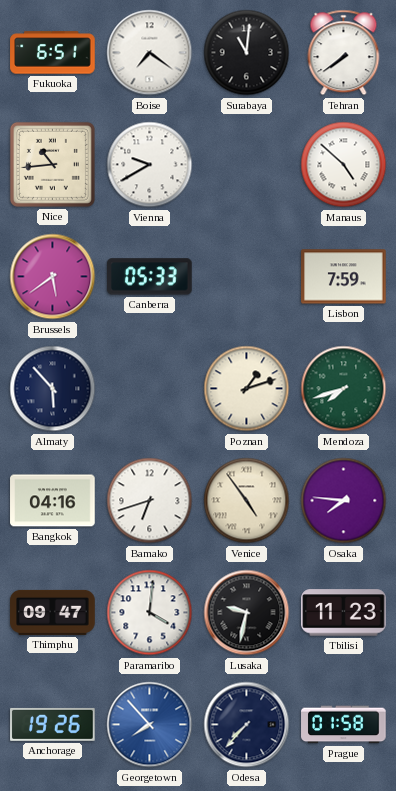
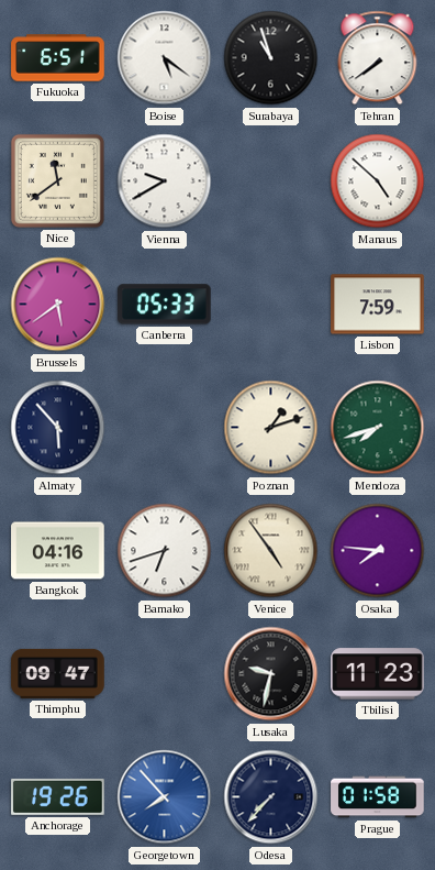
Boise: 7:21 -> 5:21
Surabaya: 11:01 -> 10:57
Nice: 10:44 -> 11:39
Paramaribo: 4:01 -> none
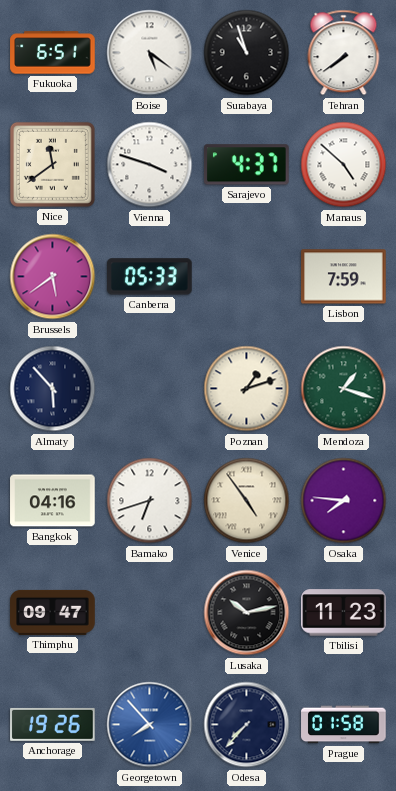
Vienna: 9:40 -> 3:48
Sarajevo: none -> 4:37
Mendoza: 7:42 -> 1:18
Lusaka: 9:32 -> 10:13
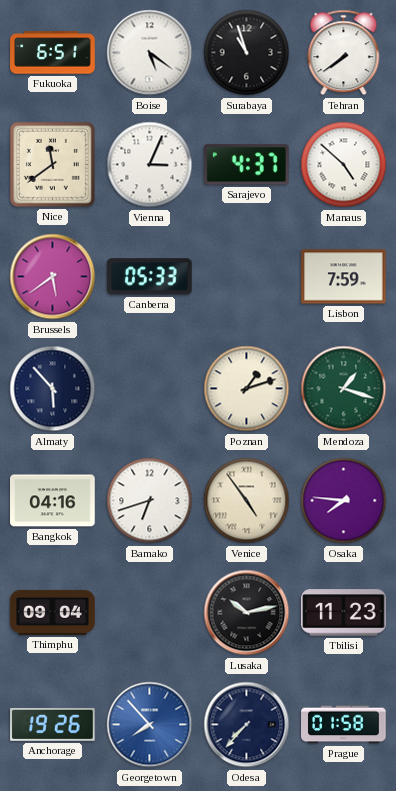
Vienna: 3:48 -> 3:04
Thimphu: 09:47 -> 09:04
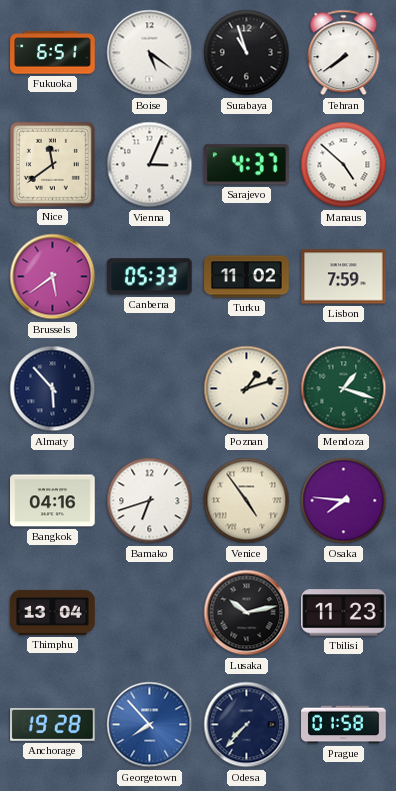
Turku: none -> 11:02
Thimphu: 09:04 -> 13:04
Anchorage: 19:26 -> 19:28
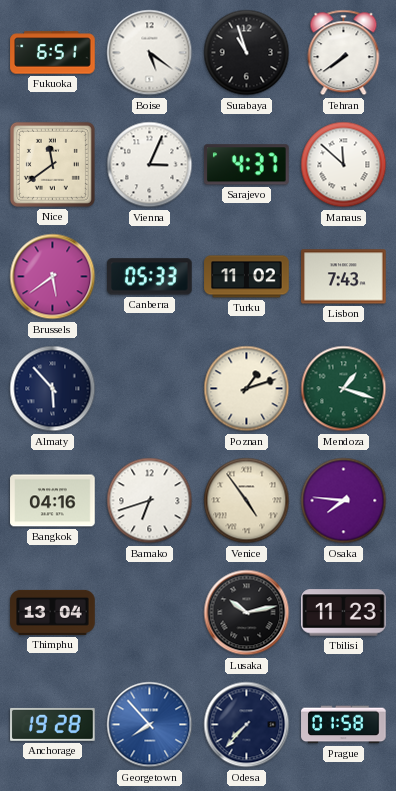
Manaus: 4:52 -> 11:52
Lisbon: 7:59 -> 7:43
